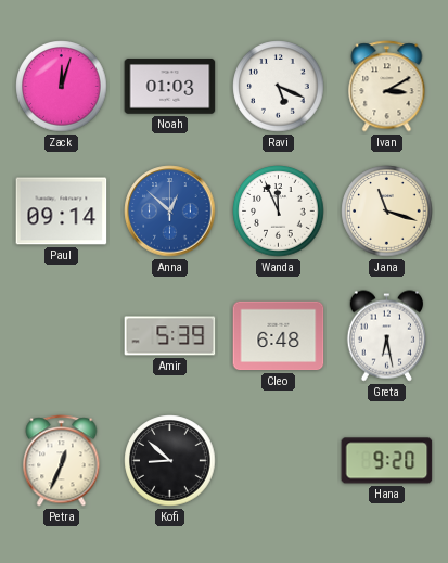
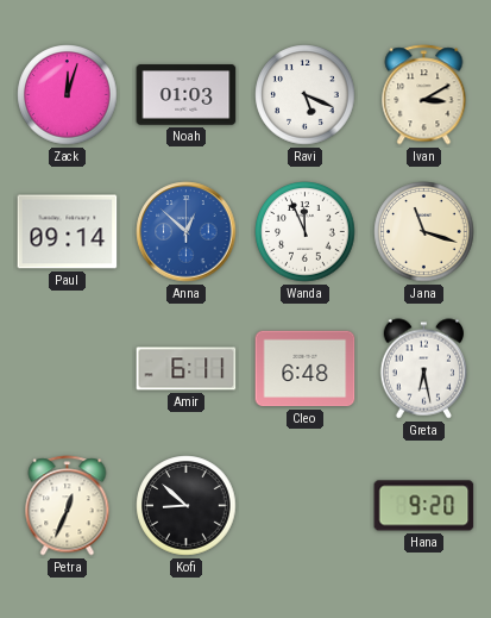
Amir: 5:39 -> 6:11
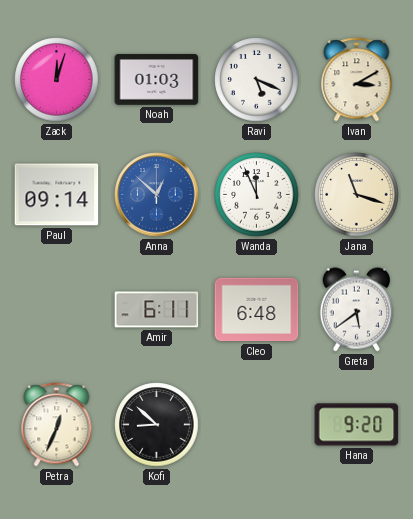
Greta: 6:28 -> 5:39
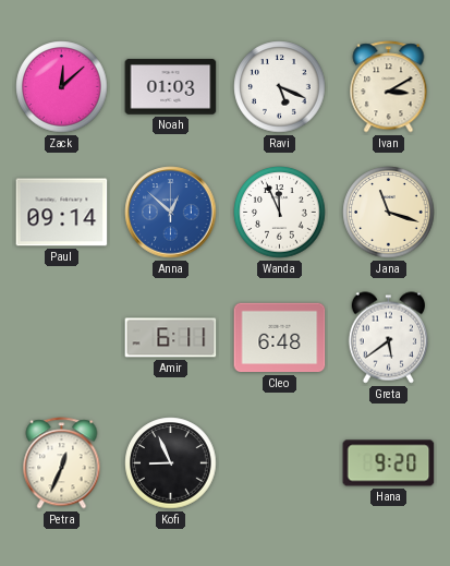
Zack: 12:03 -> 12:08
Kofi: 8:52 -> 8:56
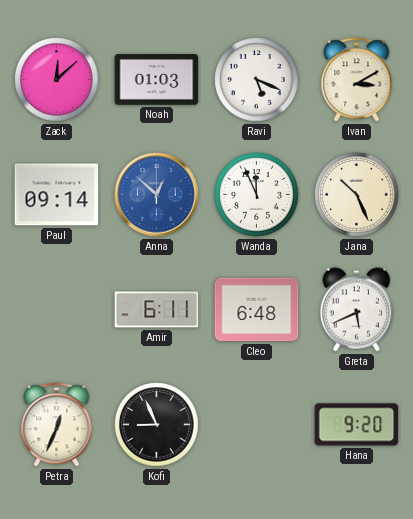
Jana: 11:18 -> 10:26
Greta: 5:39 -> 5:41
